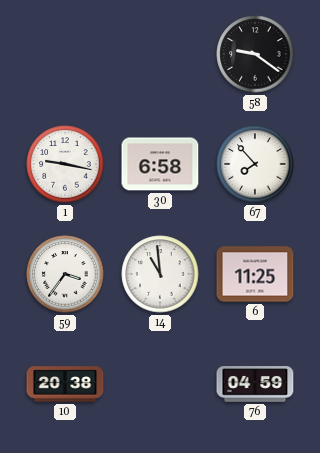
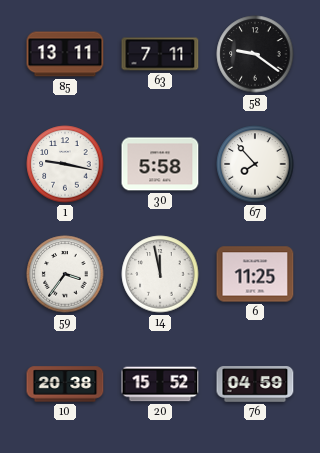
85: none -> 13:11
63: none -> 7:11
30: 6:58 -> 5:58
14: 10:59 -> 11:58
20: none -> 15:52
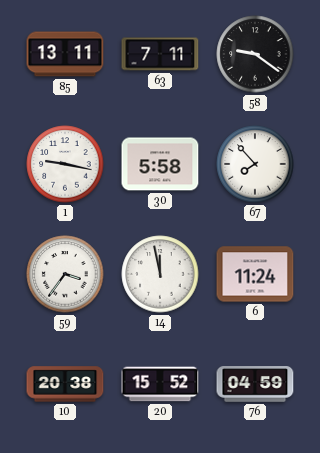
6: 11:25 -> 11:24
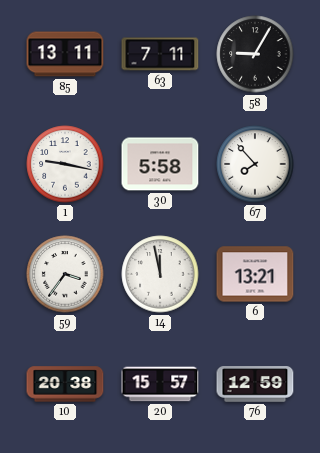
58: 9:21 -> 9:05
6: 11:24 -> 13:21
20: 15:52 -> 15:57
76: 04:59 -> 12:59
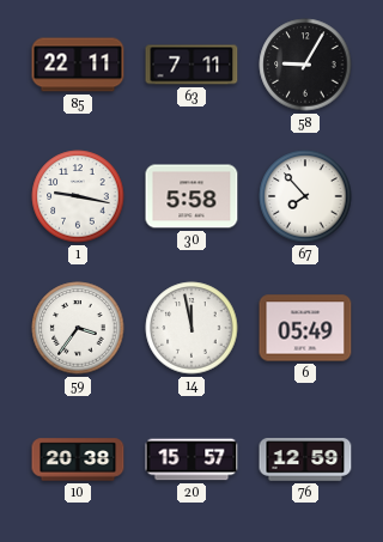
85: 13:11 -> 22:11
6: 13:21 -> 05:49
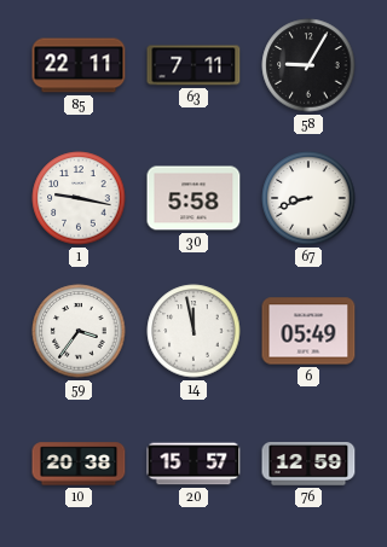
67: 7:53 -> 8:42
